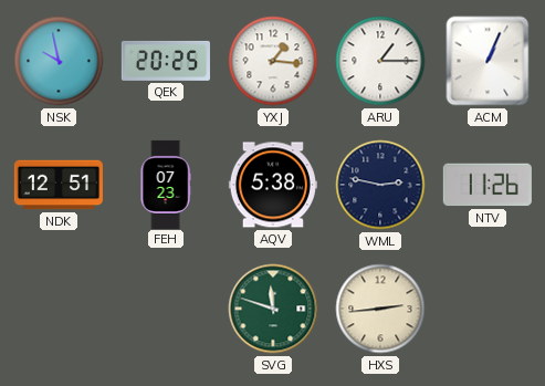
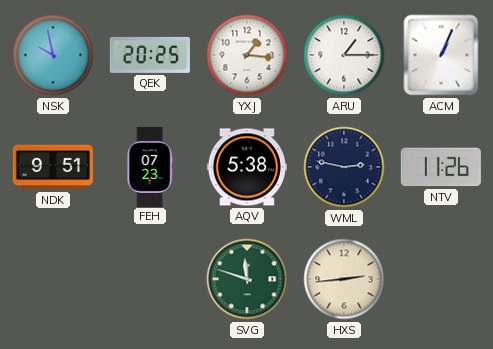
NDK: 12:51 -> 9:51
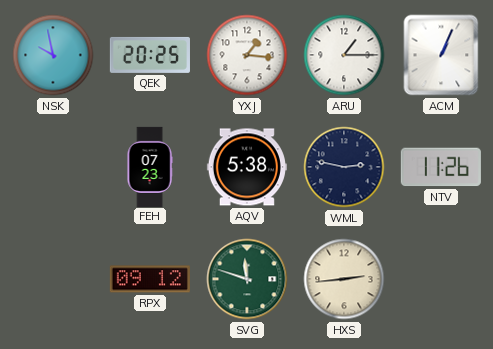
NDK: 9:51 -> none
RPX: none -> 09:12
